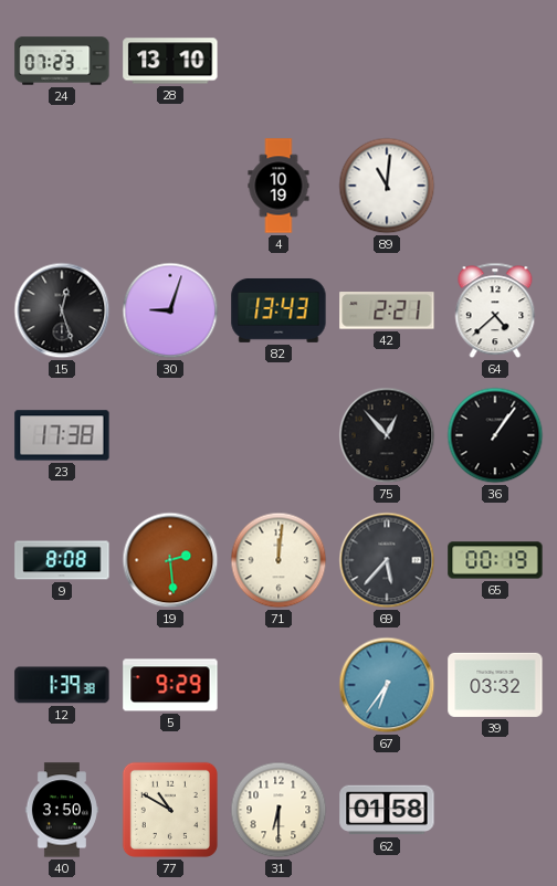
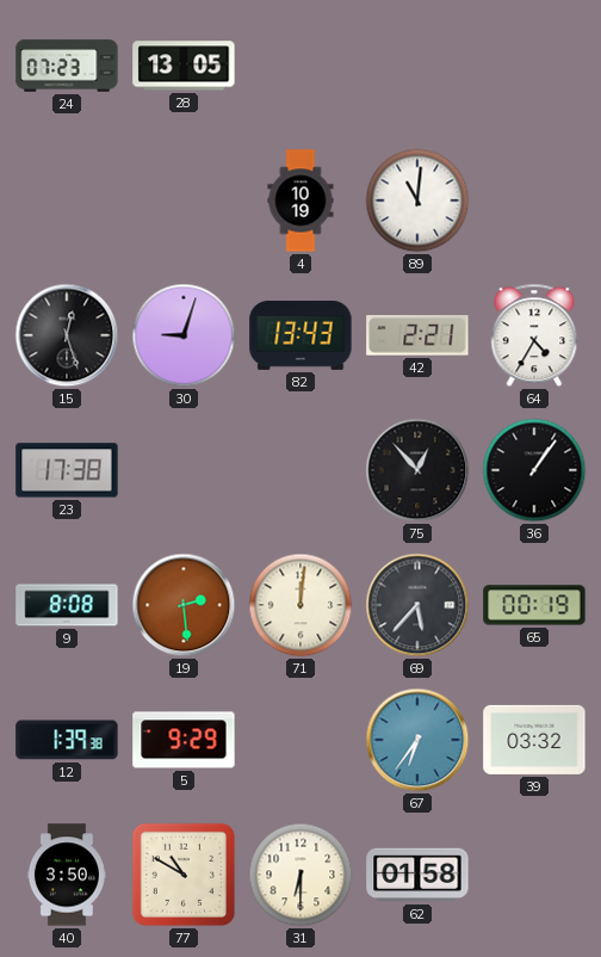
28: 13:10 -> 13:05
64: 4:38 -> 4:35
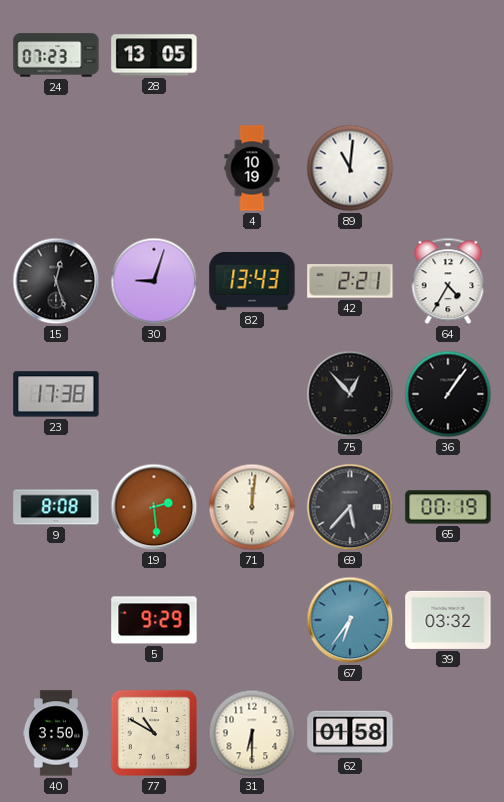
12: 1:39 -> none
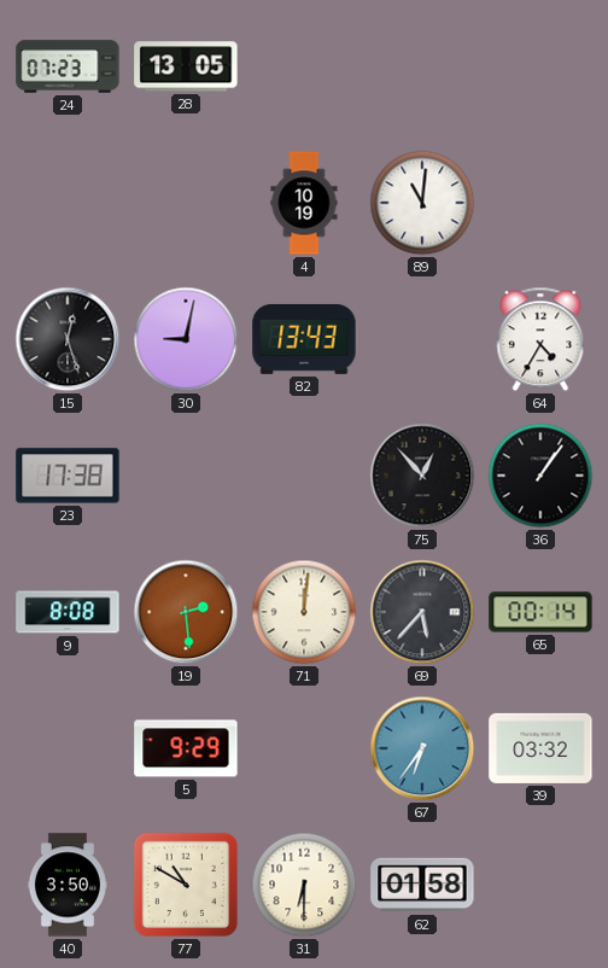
30: 9:03 -> 9:02
42: 2:21 -> none
65: 00:19 -> 00:14
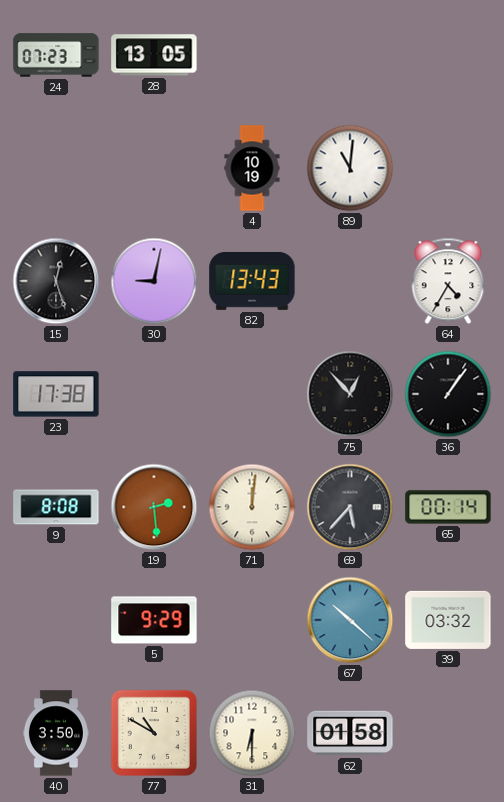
67: 6:36 -> 10:22
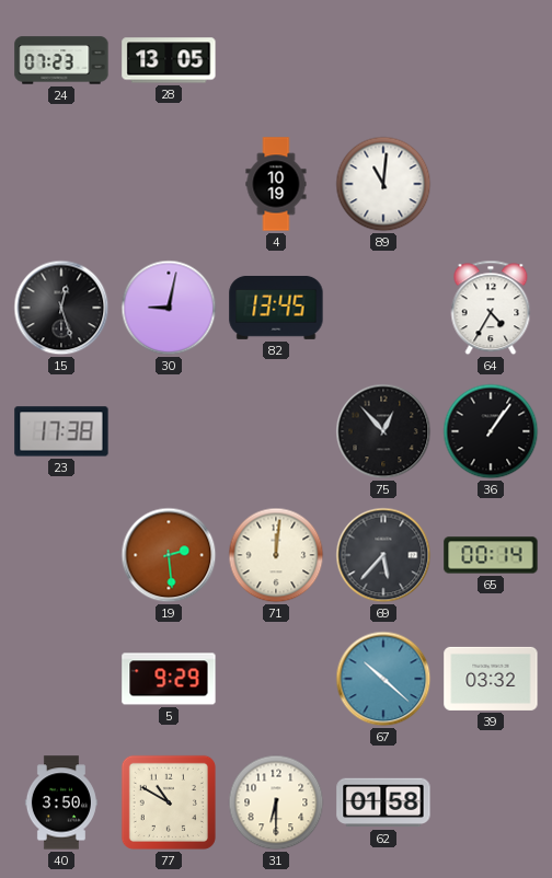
82: 13:43 -> 13:45
9: 8:08 -> none
